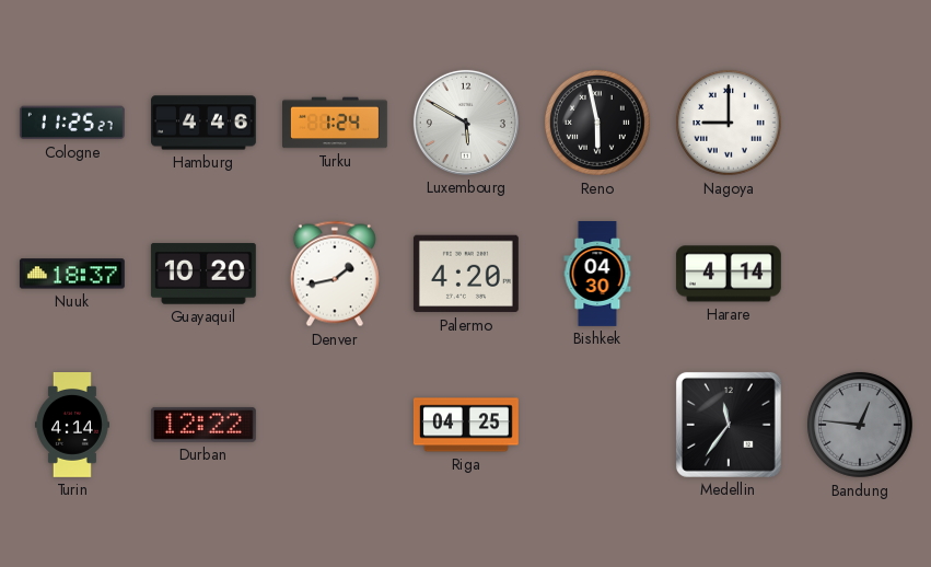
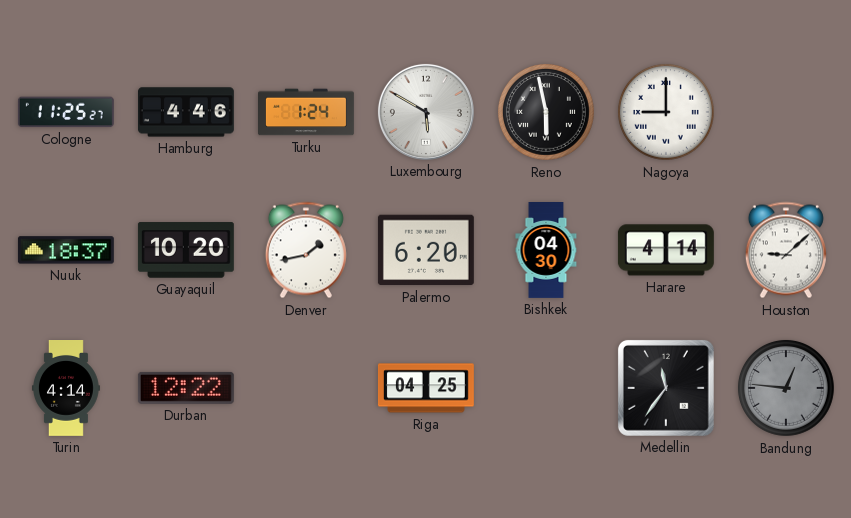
Palermo: 4:20 -> 6:20
Houston: none -> 9:08
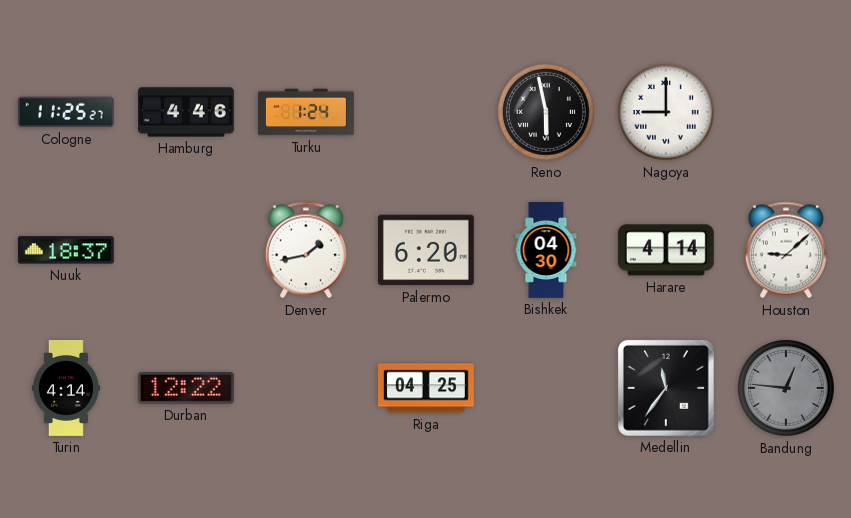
Luxembourg: 5:50 -> none
Guayaquil: 10:20 -> none
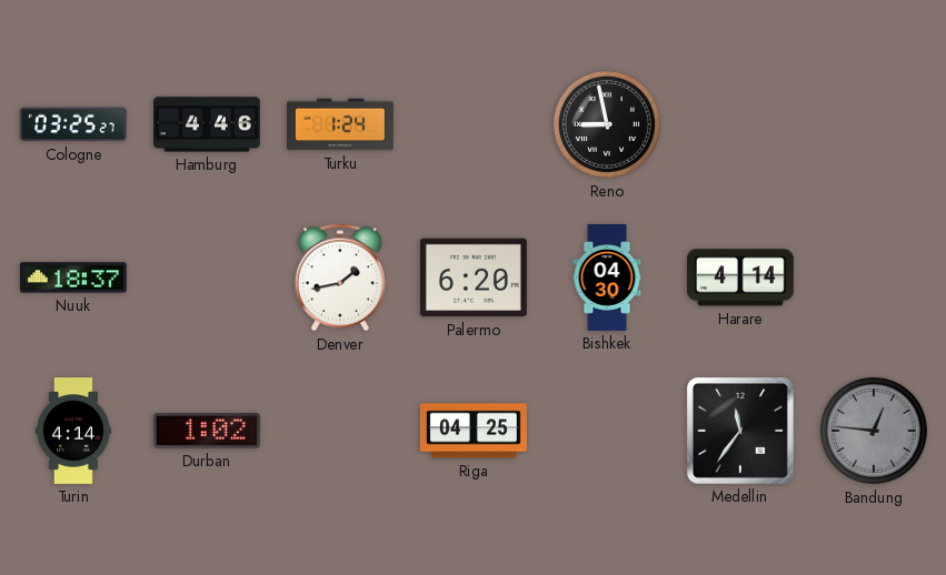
Cologne: 11:25 -> 03:25
Reno: 5:58 -> 8:58
Nagoya: 9:00 -> none
Houston: 9:08 -> none
Durban: 12:22 -> 1:02
